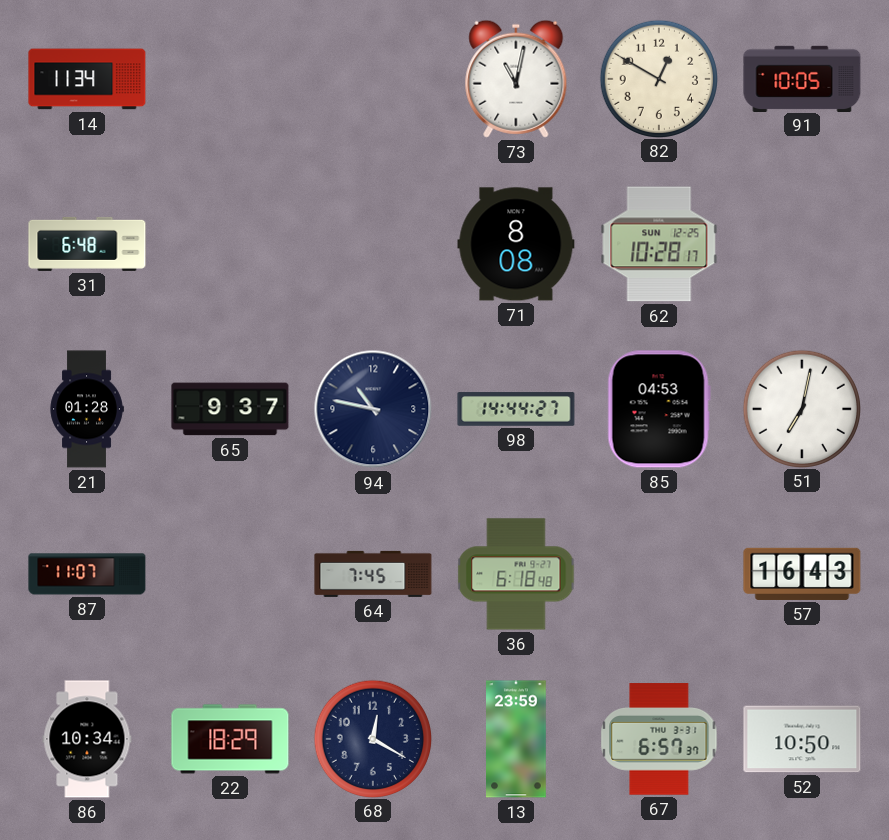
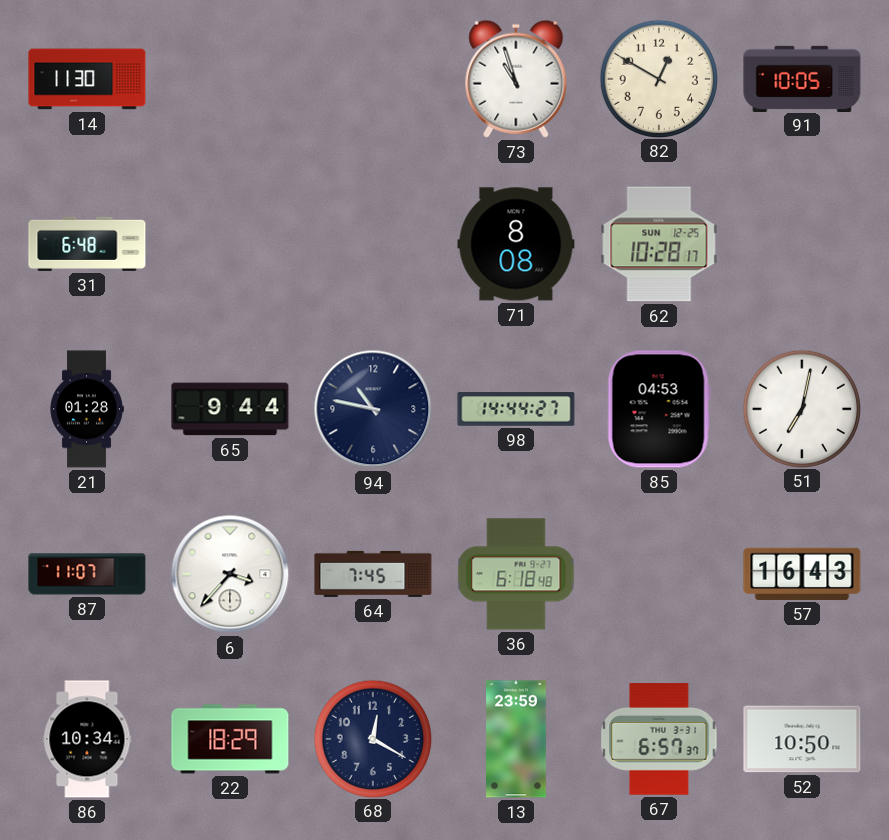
14: 11:34 -> 11:30
73: 11:02 -> 10:57
65: 9:37 -> 9:44
6: none -> 3:37
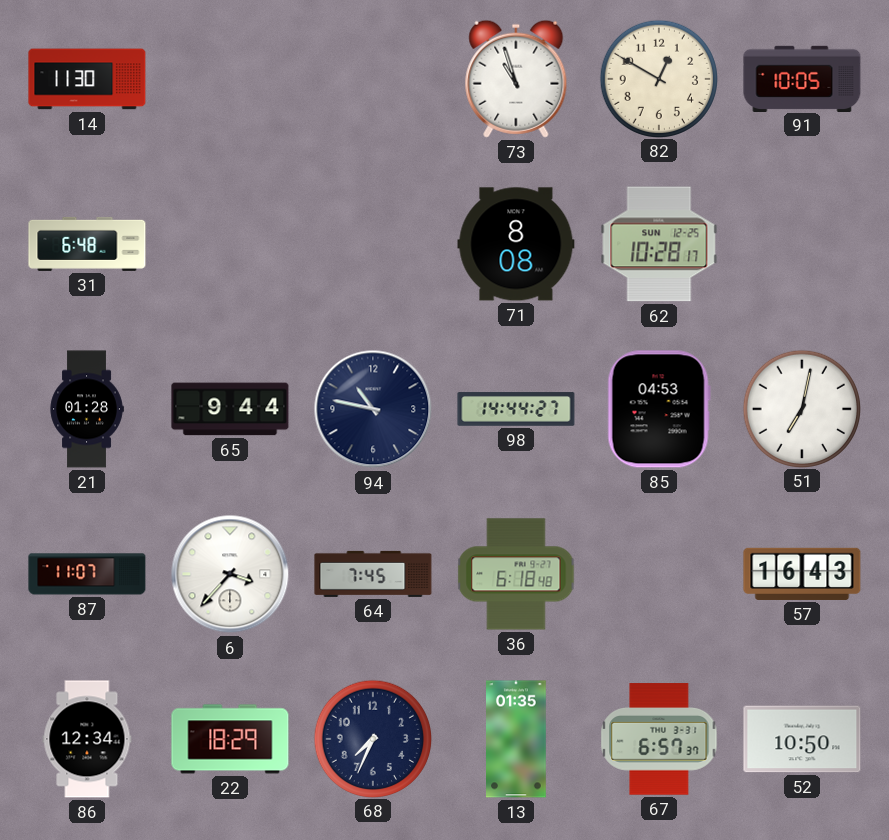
86: 10:34 -> 12:34
68: 12:20 -> 7:34
13: 23:59 -> 01:35
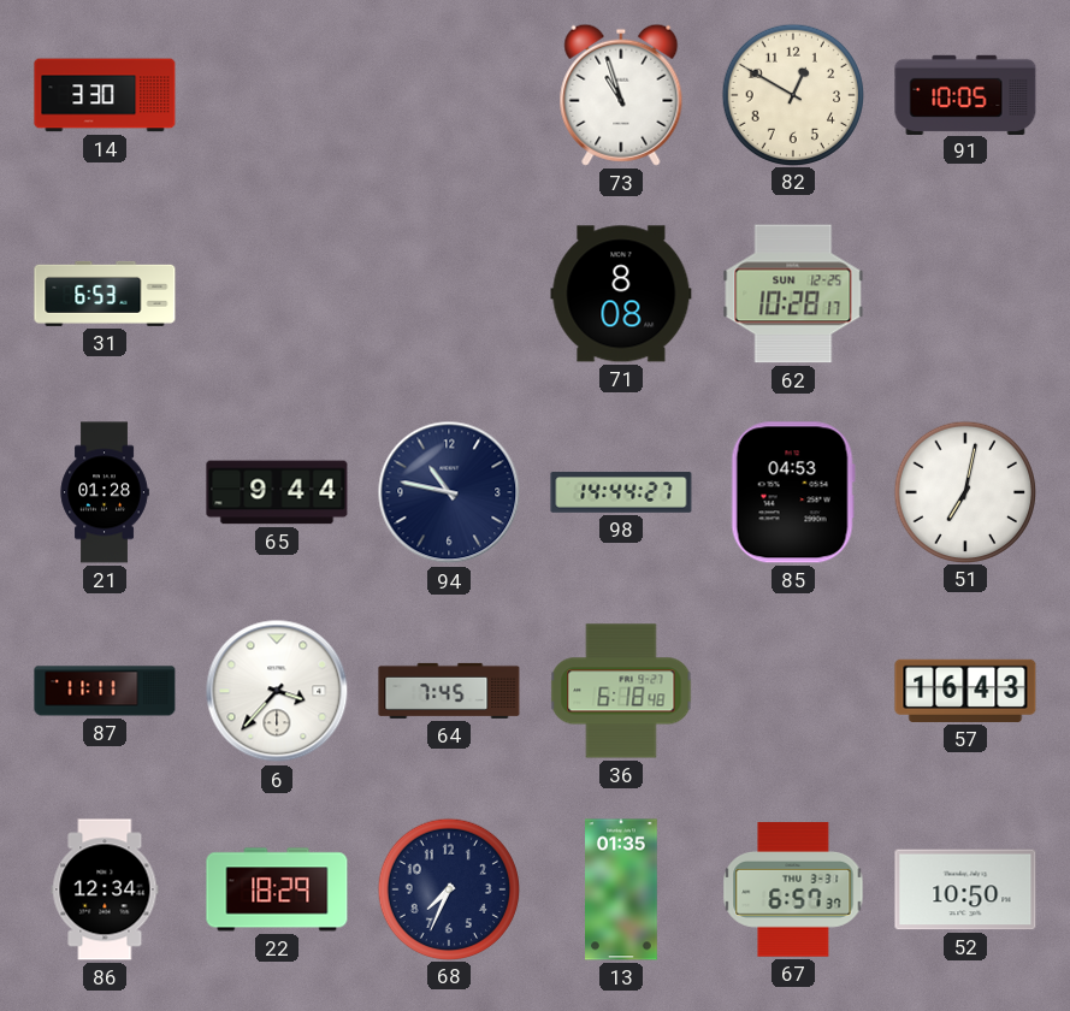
14: 11:30 -> 3:30
31: 6:48 -> 6:53
87: 11:07 -> 11:11
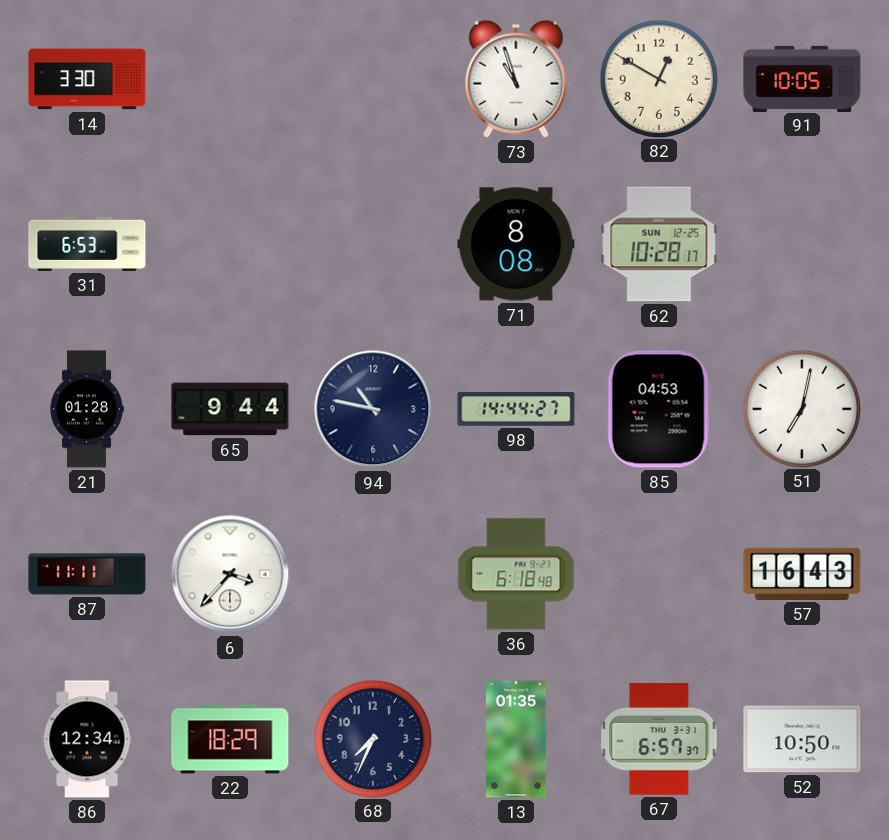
64: 7:45 -> none
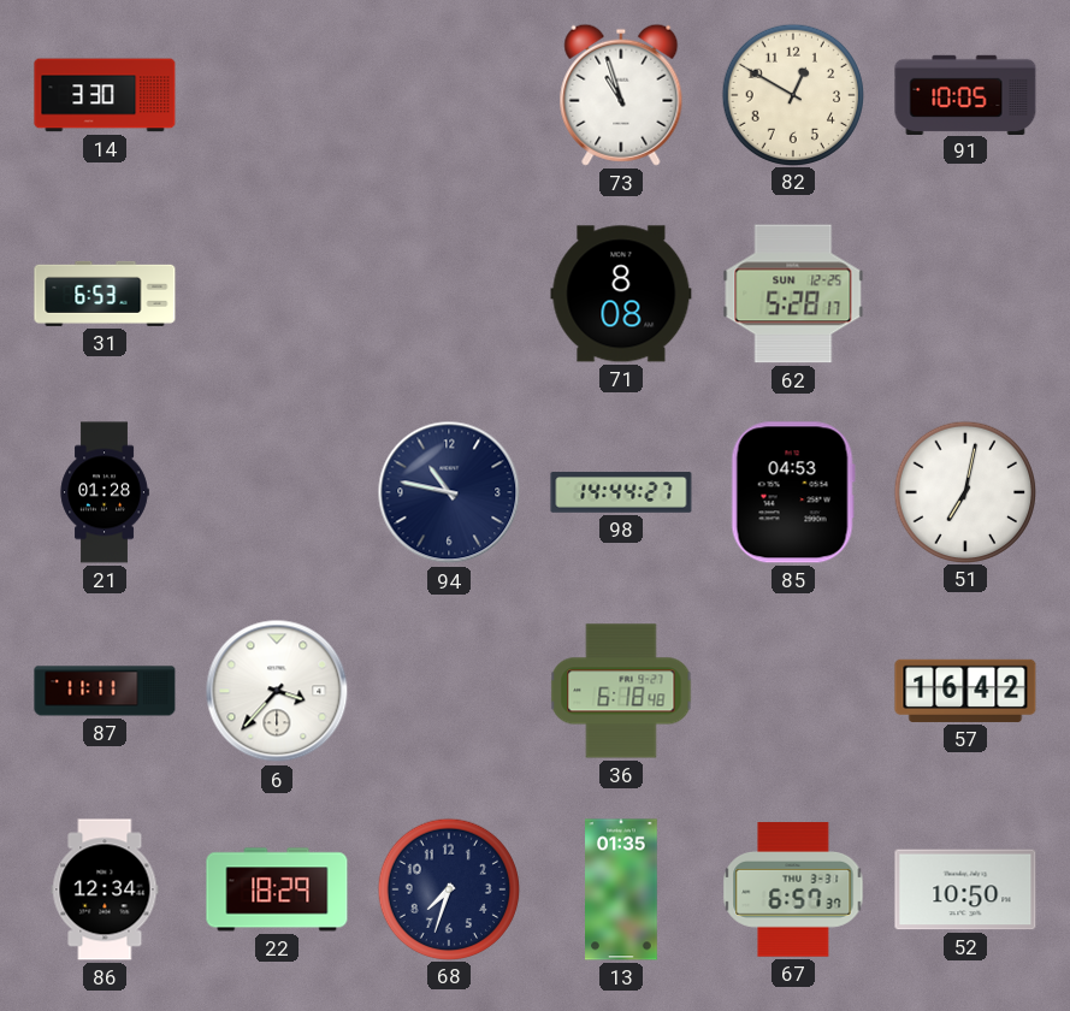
62: 10:28 -> 5:28
65: 9:44 -> none
57: 16:43 -> 16:42
68: 7:34 -> 7:33
